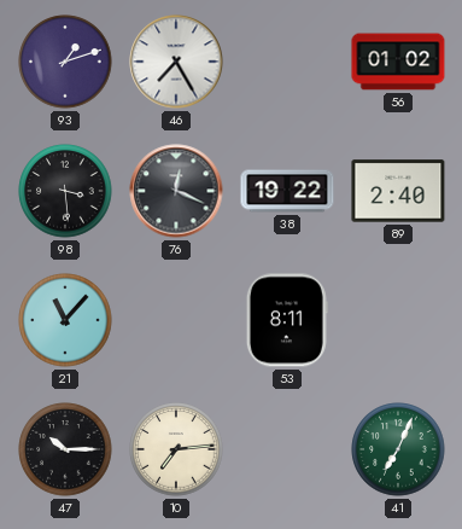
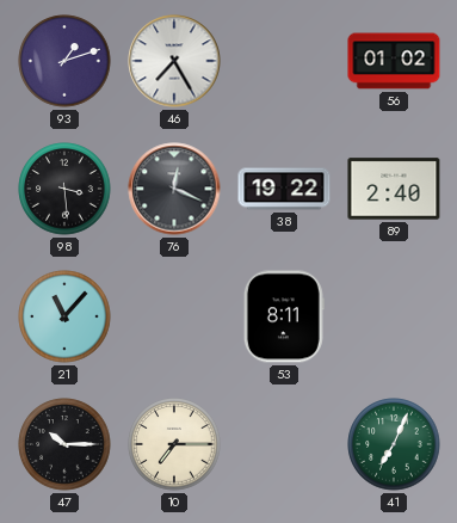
10: 7:14 -> 7:15
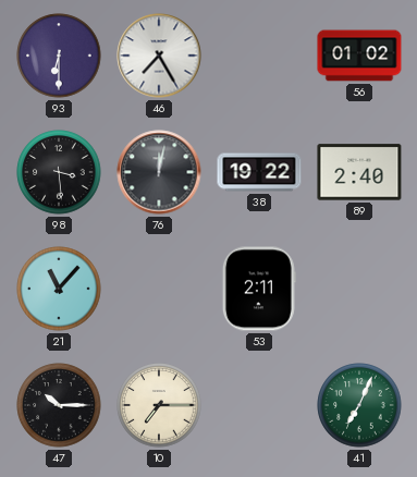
93: 1:12 -> 6:30
76: 12:19 -> 12:02
53: 8:11 -> 2:11
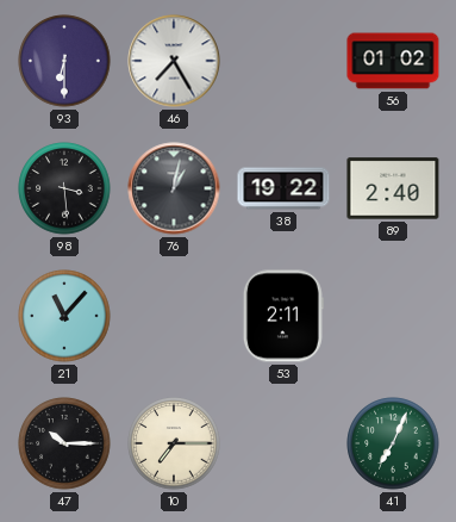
76: 12:02 -> 1:02
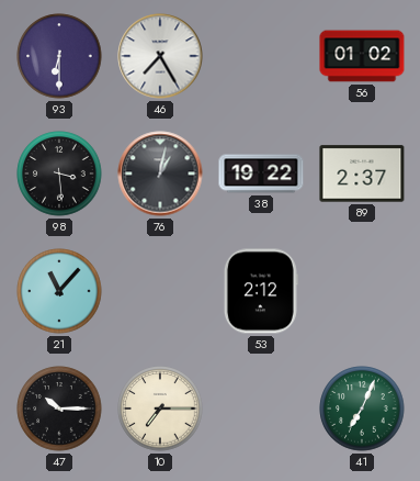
89: 2:40 -> 2:37
53: 2:11 -> 2:12
